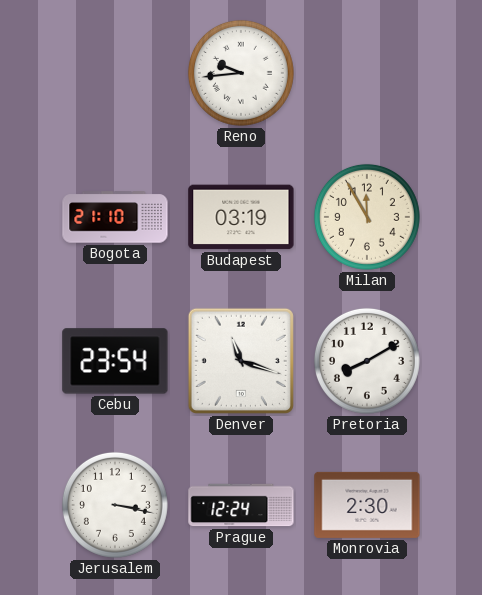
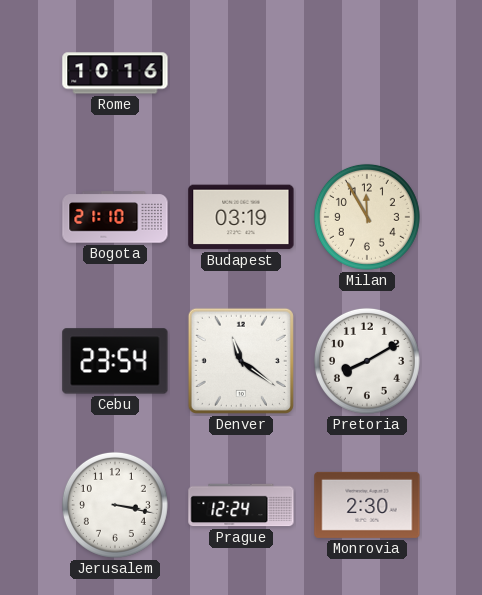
Rome: none -> 10:16
Reno: 9:44 -> none
Denver: 11:18 -> 11:21
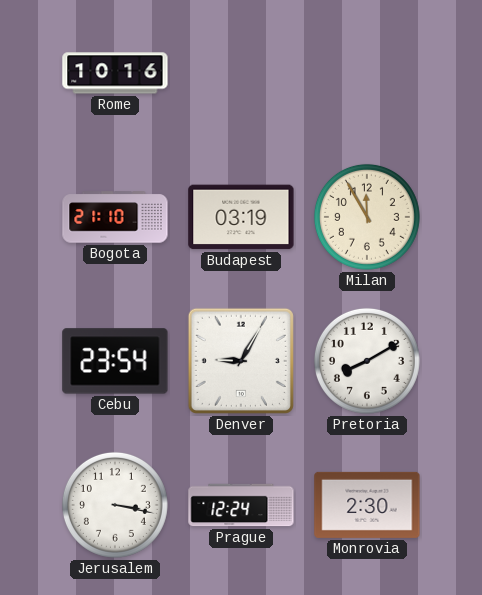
Denver: 11:21 -> 9:05
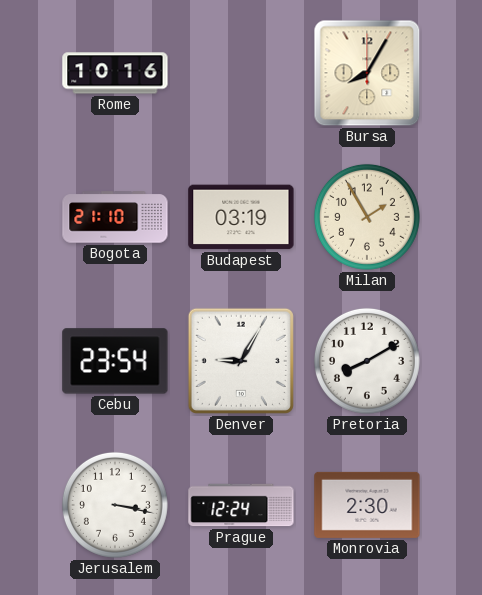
Bursa: none -> 8:05
Milan: 11:55 -> 1:55
